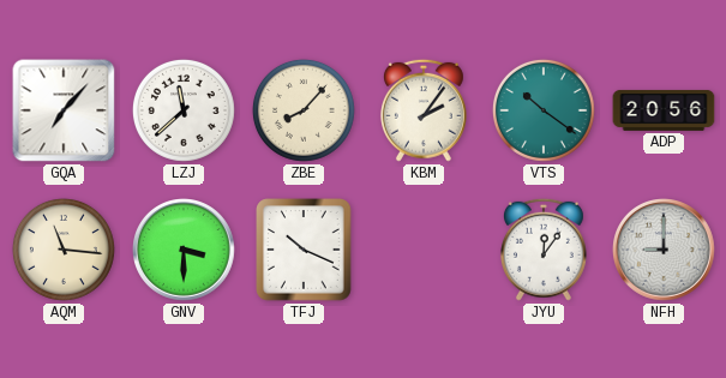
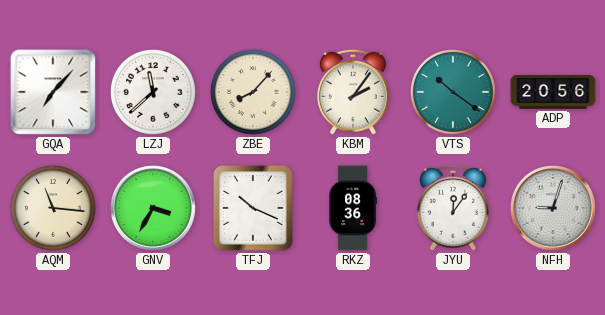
GNV: 3:30 -> 3:35
RKZ: none -> 08:36
NFH: 9:00 -> 9:03
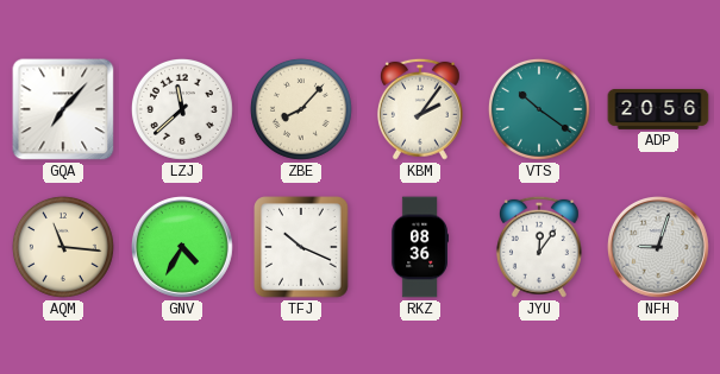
GNV: 3:35 -> 4:35
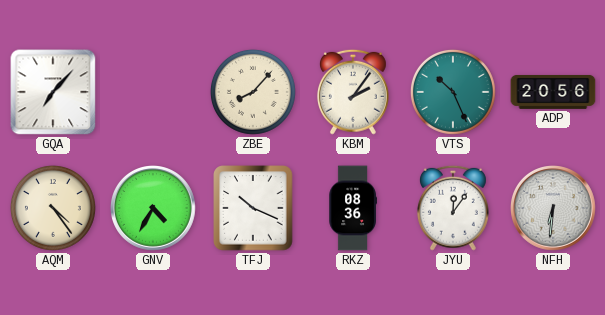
LZJ: 11:38 -> none
VTS: 10:21 -> 10:26
AQM: 11:16 -> 4:24
NFH: 9:03 -> 6:31
